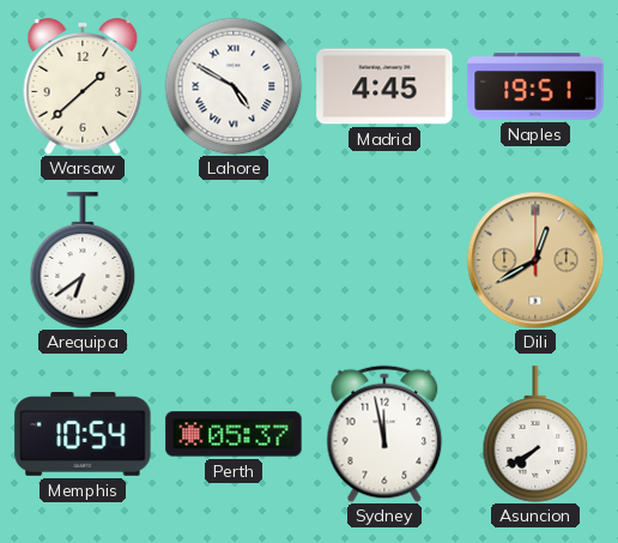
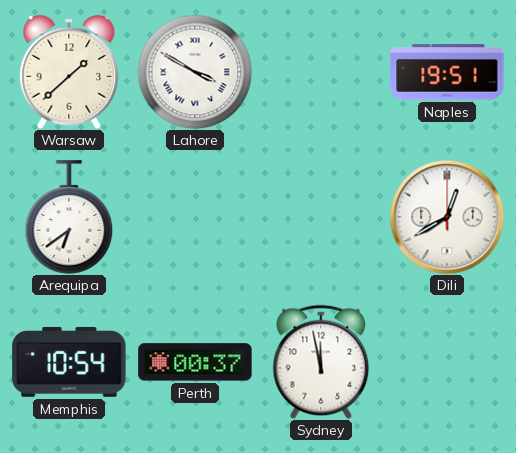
Lahore: 4:50 -> 3:50
Madrid: 4:45 -> none
Dili dial: champagne -> white
Perth: 05:37 -> 00:37
Asuncion: 7:40 -> none
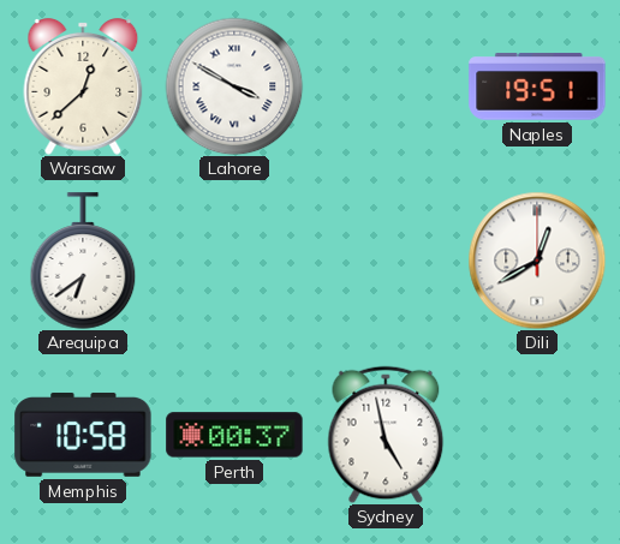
Warsaw: 1:38 -> 12:38
Memphis: 10:54 -> 10:58
Sydney: 11:58 -> 4:58
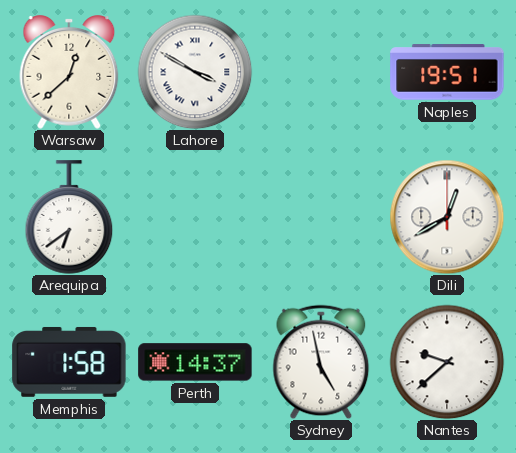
Memphis: 10:58 -> 1:58
Perth: 00:37 -> 14:37
Nantes: none -> 9:38
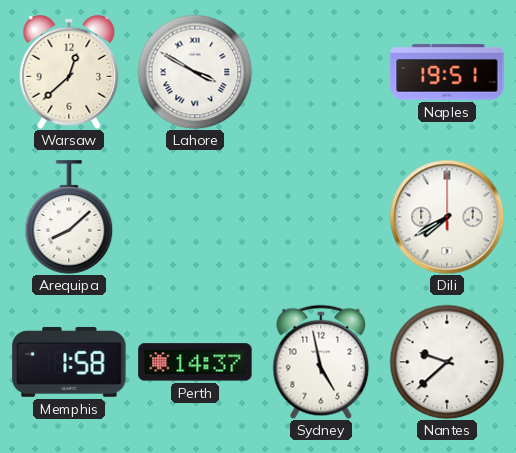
Arequipa: 6:39 -> 8:08
Dili: 12:40 -> 7:40
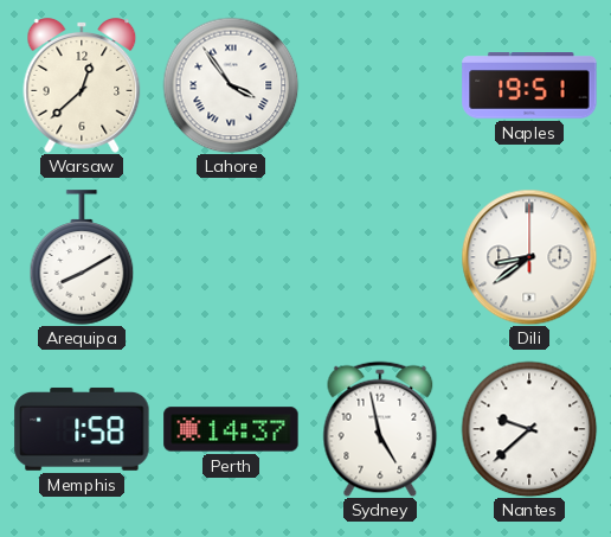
Lahore: 3:50 -> 3:54
Arequipa: 8:08 -> 8:10
Dili: 7:40 -> 8:39
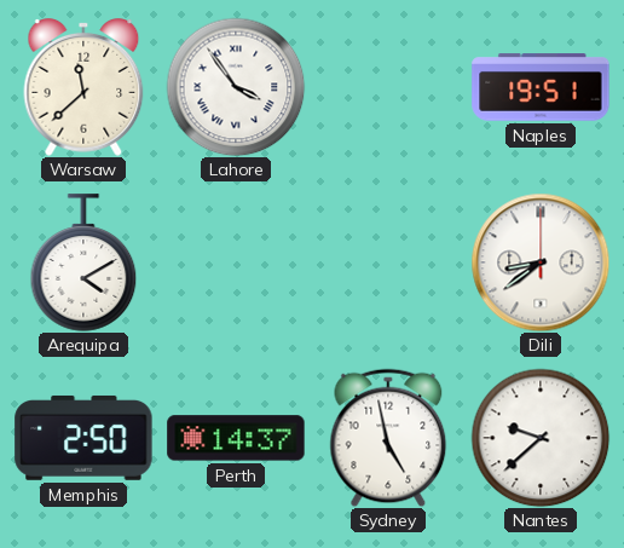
Warsaw: 12:38 -> 11:38
Arequipa: 8:10 -> 4:10
Memphis: 1:58 -> 2:50
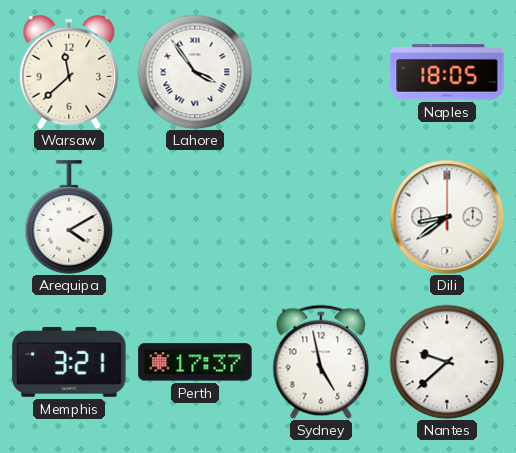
Naples: 19:51 -> 18:05
Memphis: 2:50 -> 3:21
Perth: 14:37 -> 17:37
